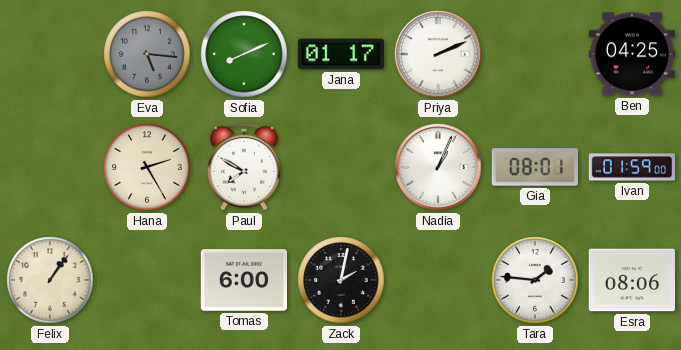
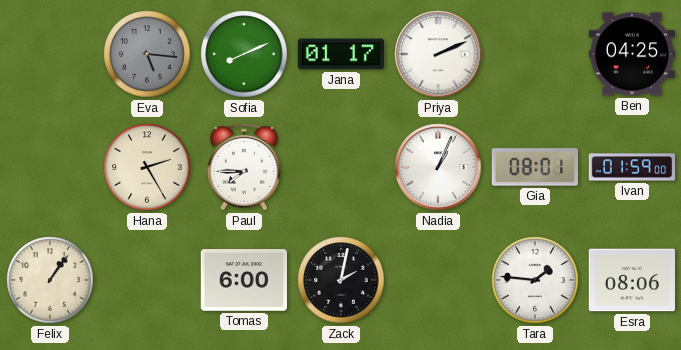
Paul: 7:50 -> 7:45
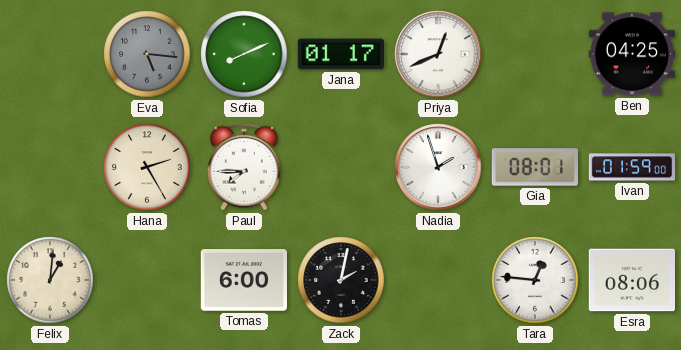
Priya: 2:11 -> 12:41
Nadia: 1:04 -> 1:57
Felix: 1:06 -> 1:01
Tara: 1:46 -> 12:46
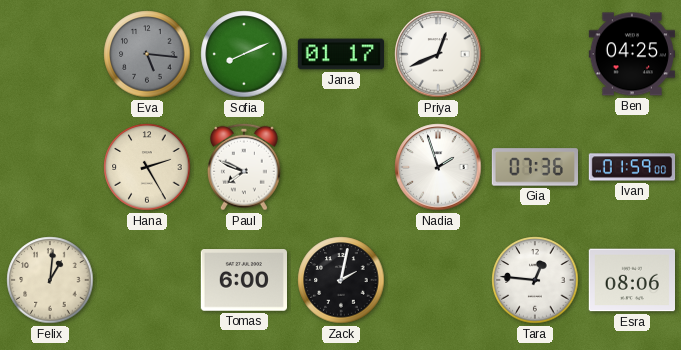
Paul: 7:45 -> 7:49
Gia: 08:01 -> 07:36
